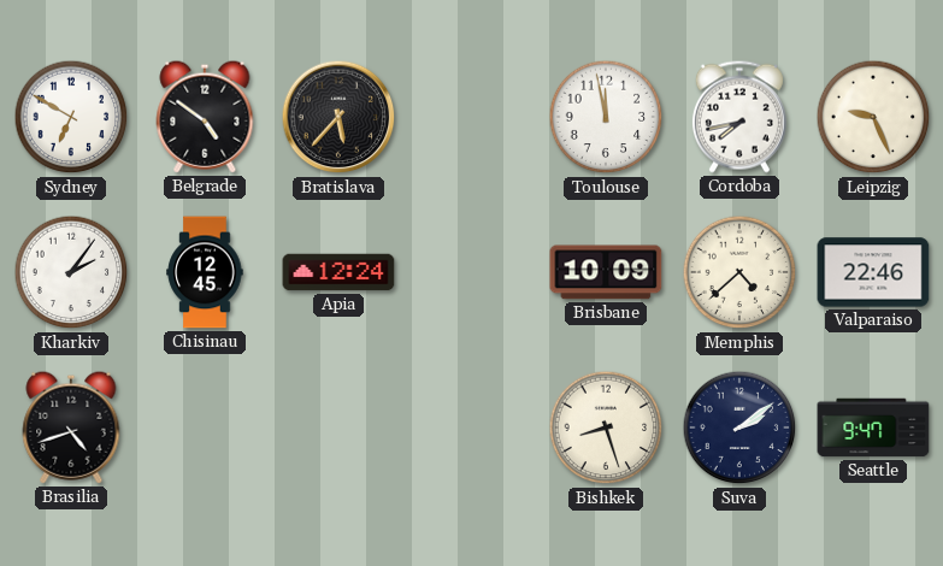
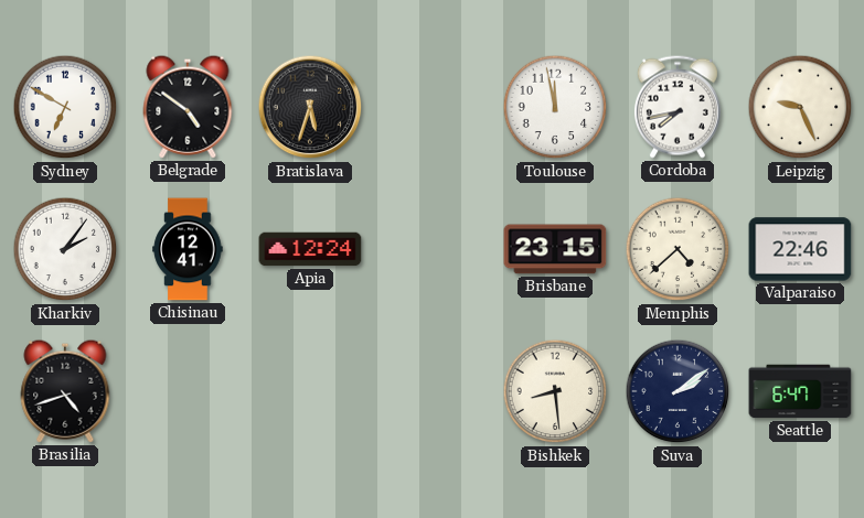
Bratislava: 5:37 -> 5:33
Chisinau: 12:45 -> 12:41
Brisbane: 10:09 -> 23:15
Bishkek: 8:27 -> 8:29
Seattle: 9:47 -> 6:47
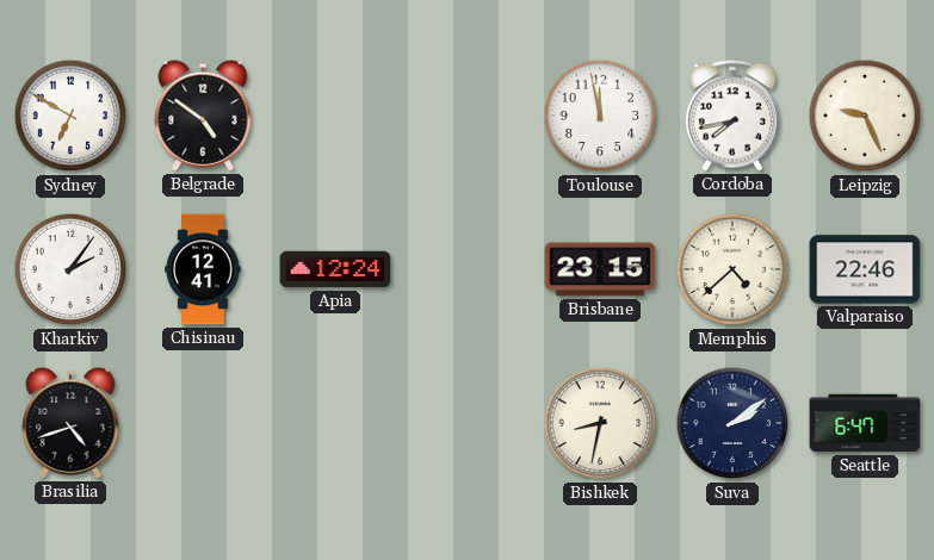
Bratislava: 5:33 -> none
Bishkek: 8:29 -> 8:32
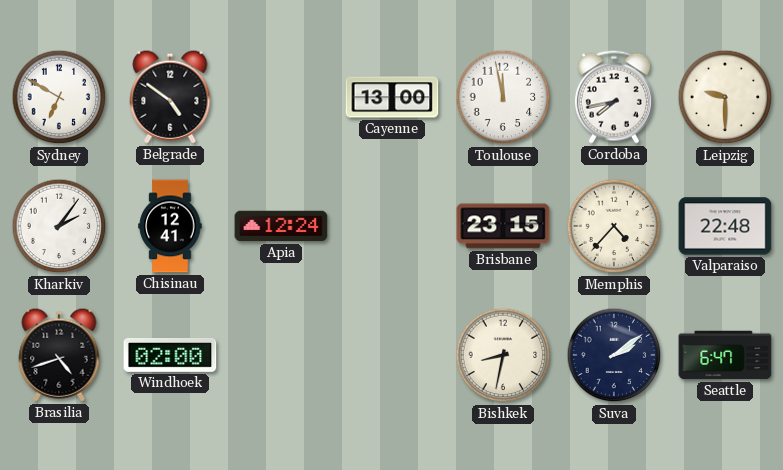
Cayenne: none -> 13:00
Leipzig: 9:26 -> 9:30
Memphis: 4:38 -> 4:37
Valparaiso: 22:46 -> 22:48
Windhoek: none -> 02:00
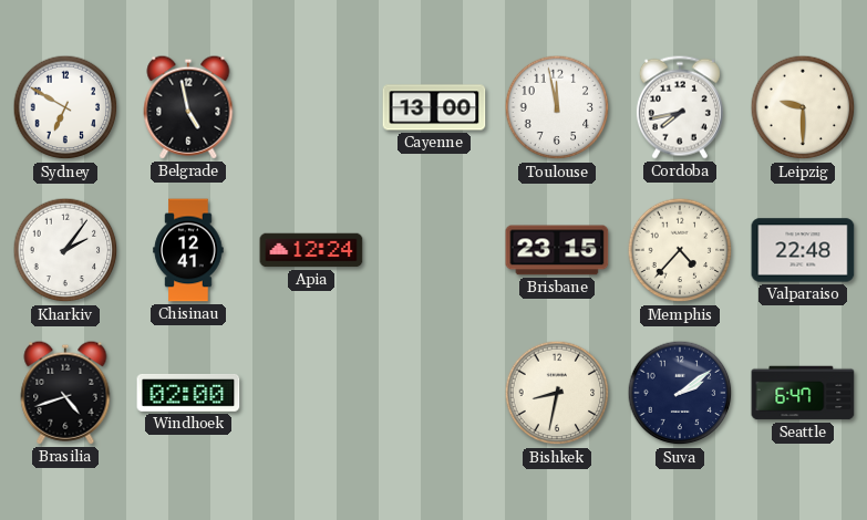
Belgrade: 4:51 -> 4:58
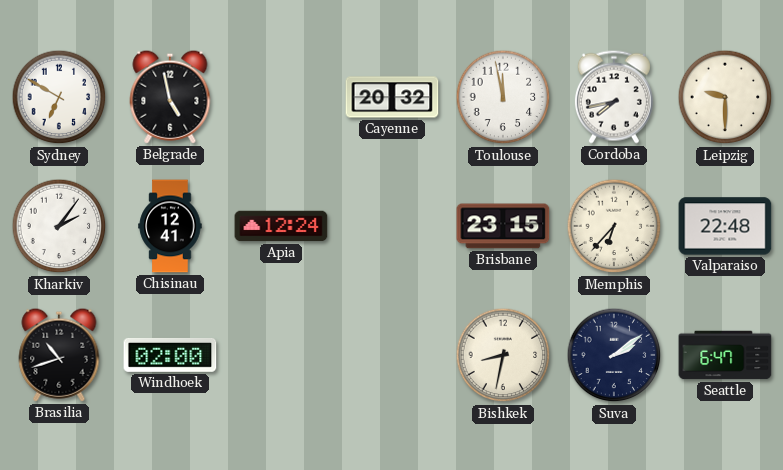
Cayenne: 13:00 -> 20:32
Memphis: 4:37 -> 6:37
Brasilia: 4:42 -> 10:42
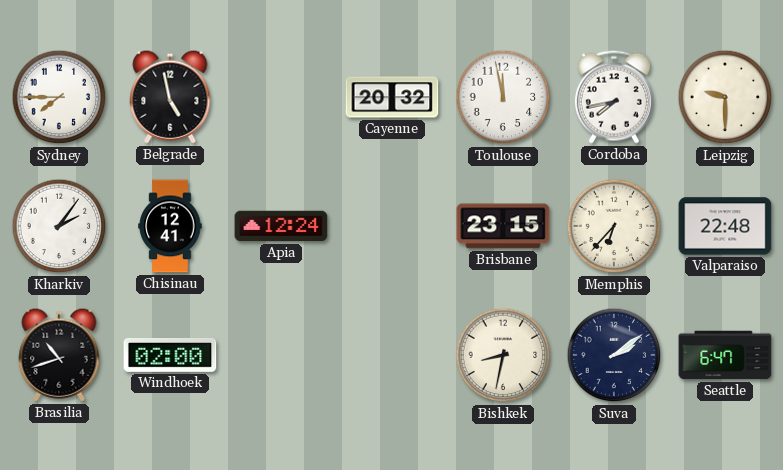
Sydney: 6:50 -> 7:45
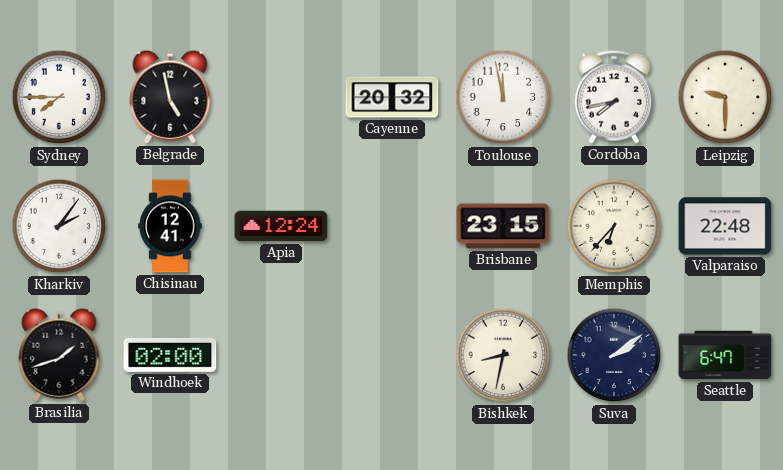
Brasilia: 10:42 -> 1:42
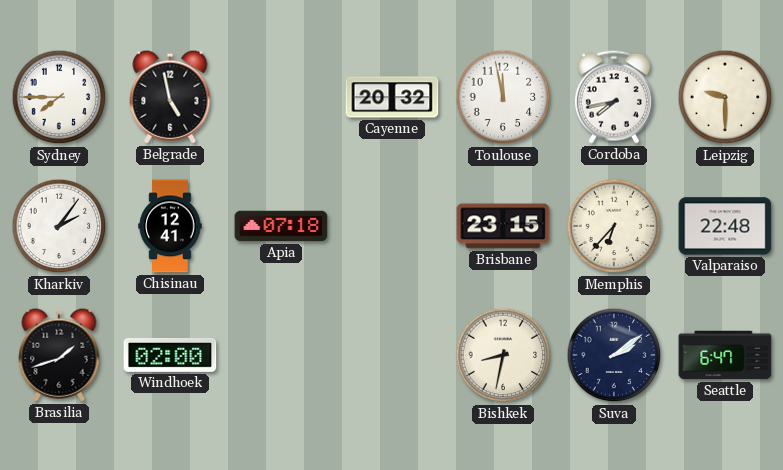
Apia: 12:24 -> 07:18
